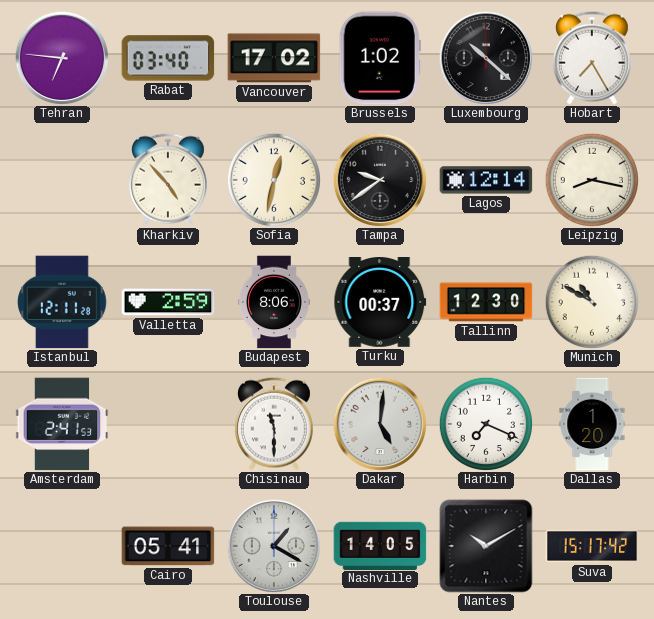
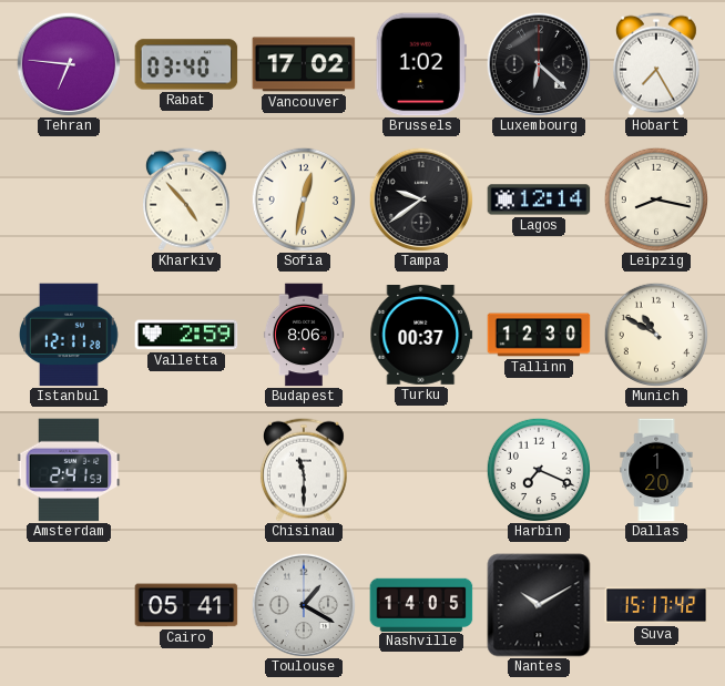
Luxembourg: 10:22 -> 6:22
Dakar: 5:01 -> none
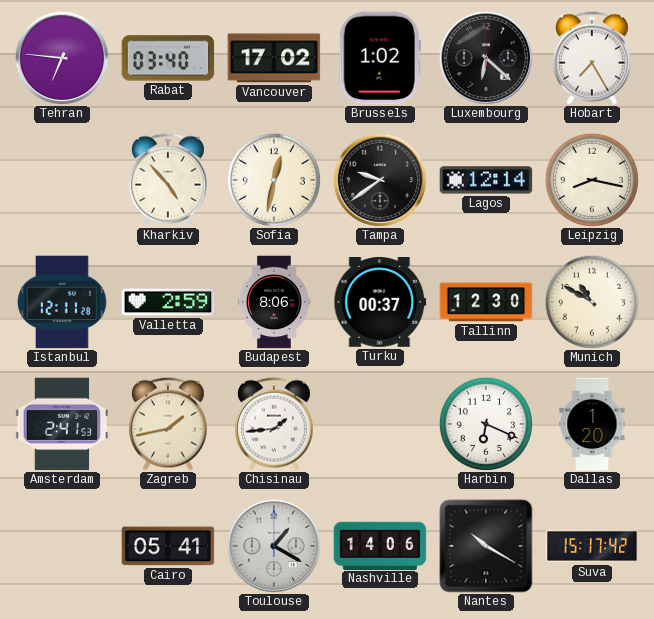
Zagreb: none -> 1:43
Chisinau: 11:30 -> 1:44
Harbin: 7:19 -> 6:19
Nashville: 14:05 -> 14:06
Nantes: 10:10 -> 10:20
